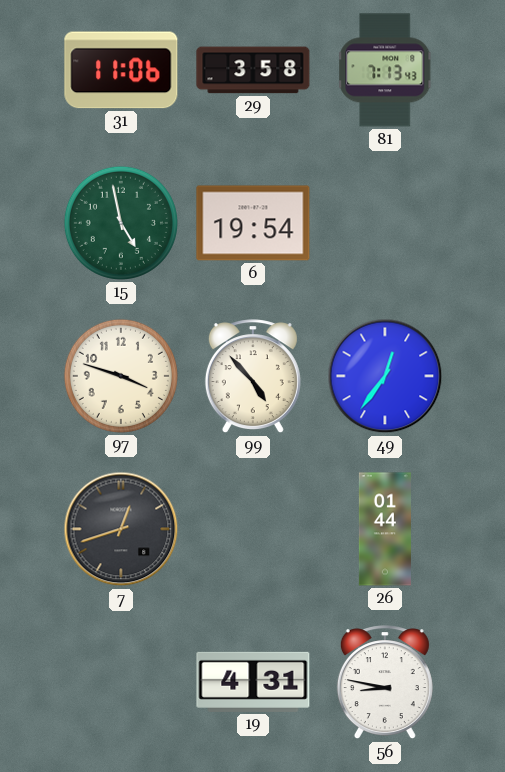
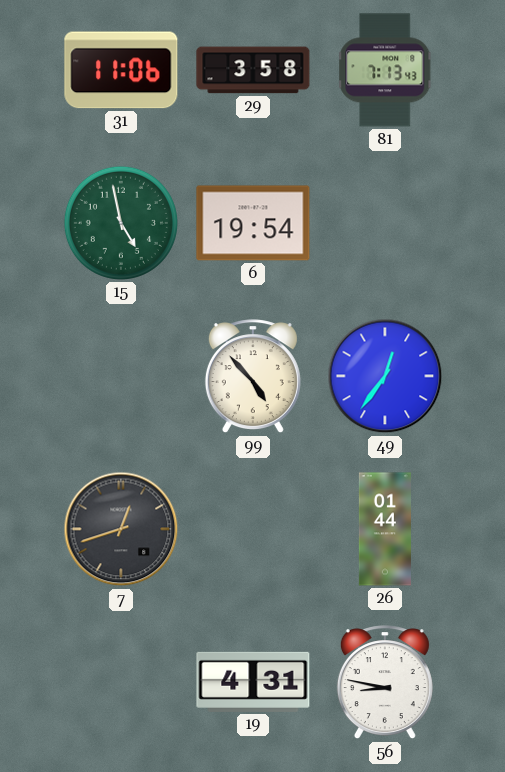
97: 3:48 -> none
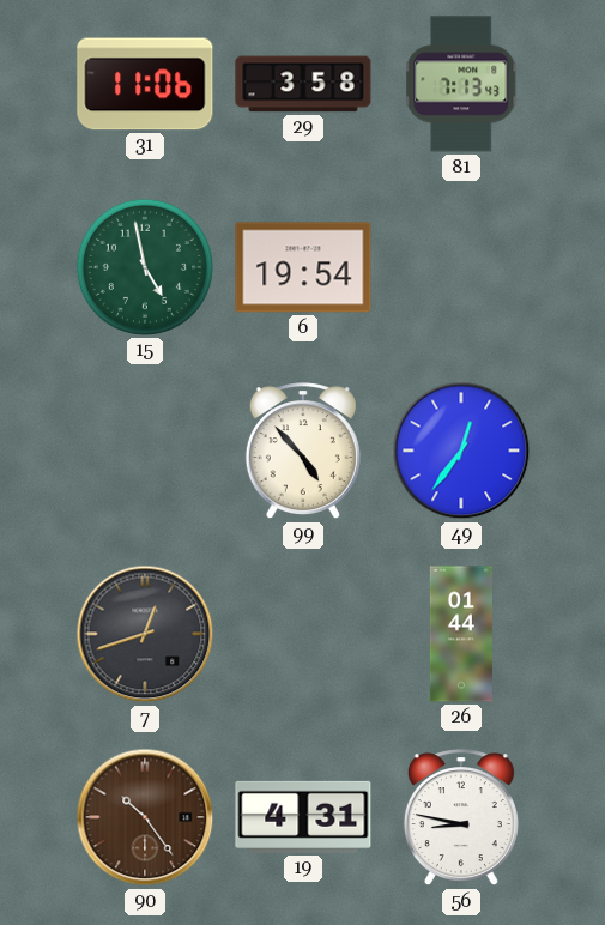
90: none -> 10:24
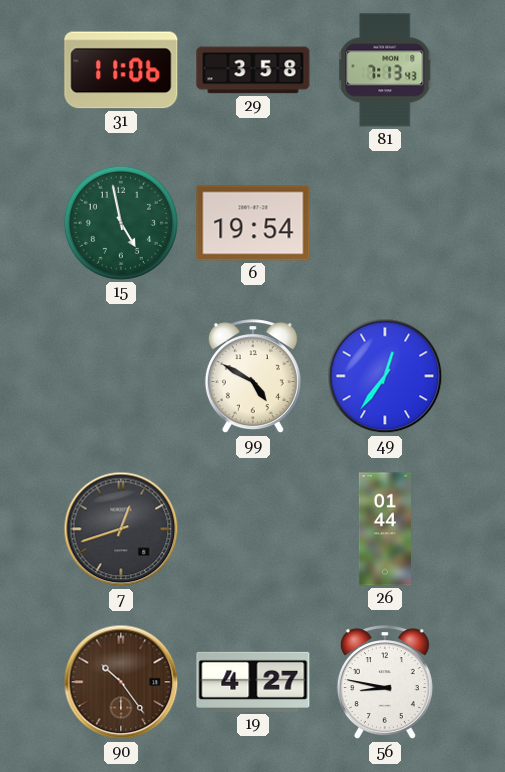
99: 4:53 -> 4:50
19: 4:31 -> 4:27
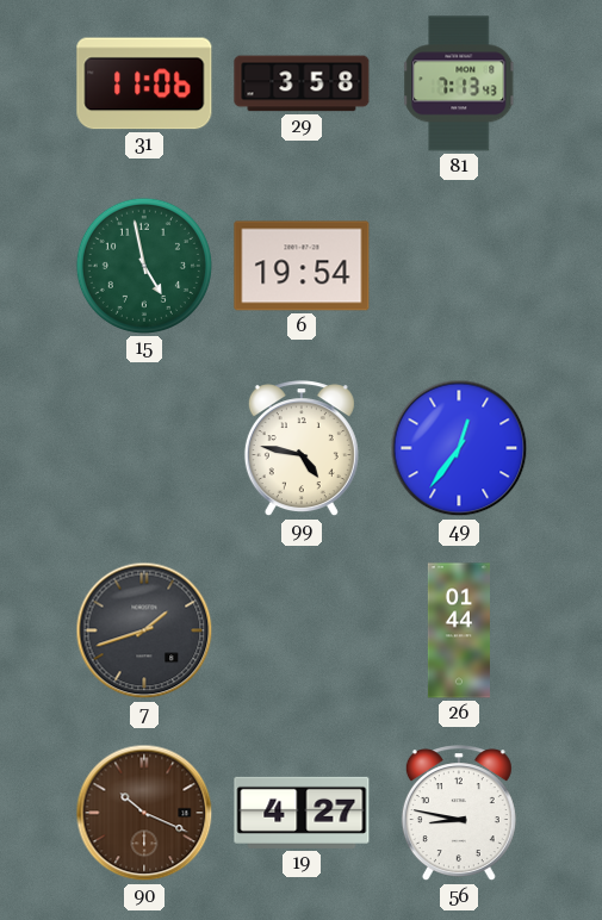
99: 4:50 -> 4:47
7: 12:42 -> 1:42
90: 10:24 -> 10:19
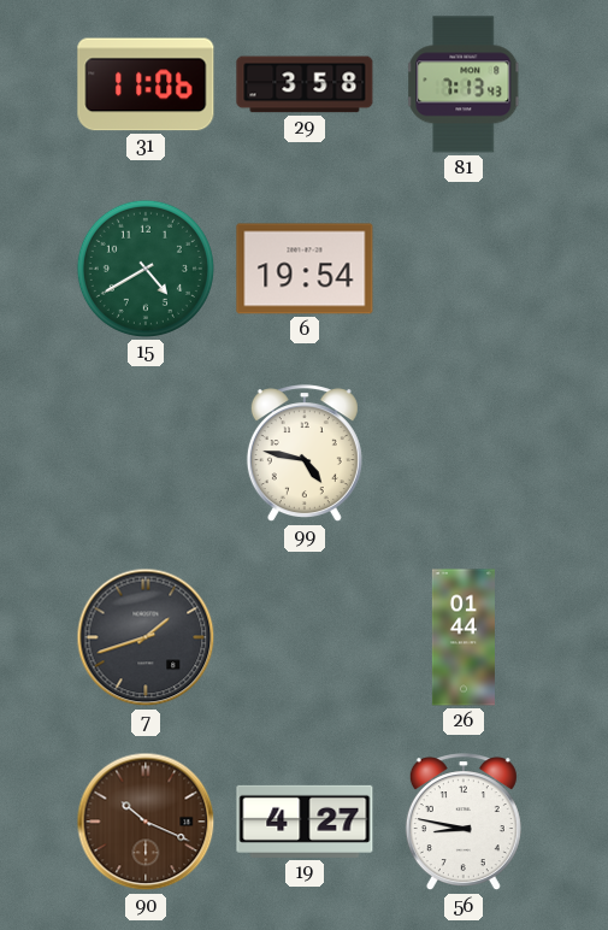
15: 4:58 -> 4:40
49: 12:36 -> none
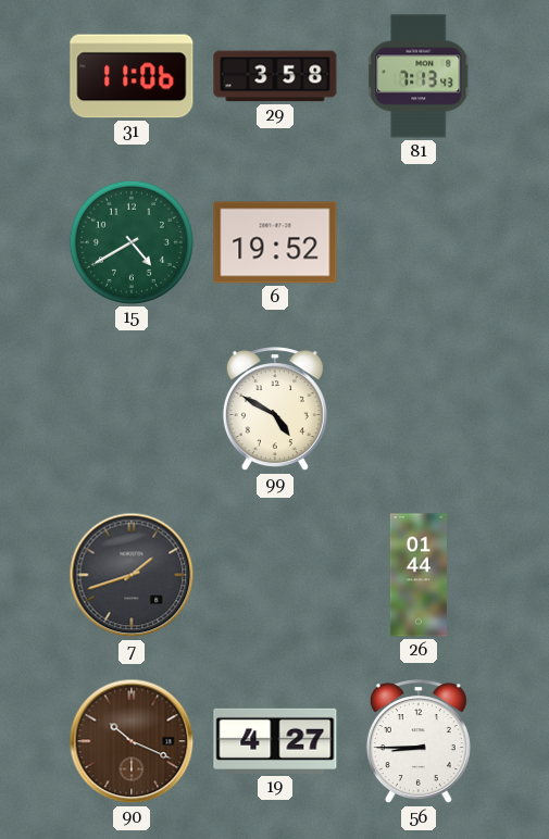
6: 19:54 -> 19:52
99: 4:47 -> 4:50
56: 8:47 -> 8:45
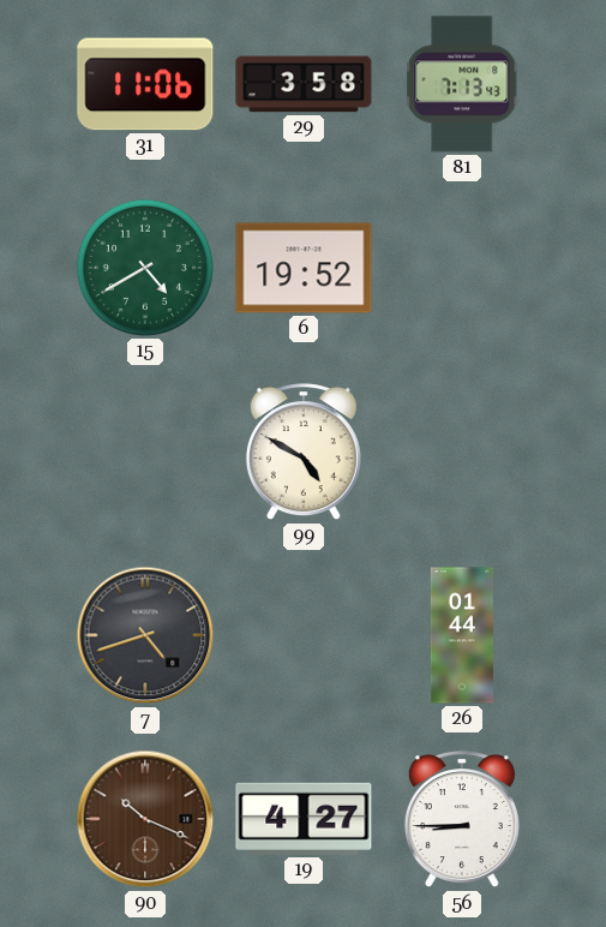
7: 1:42 -> 4:42
